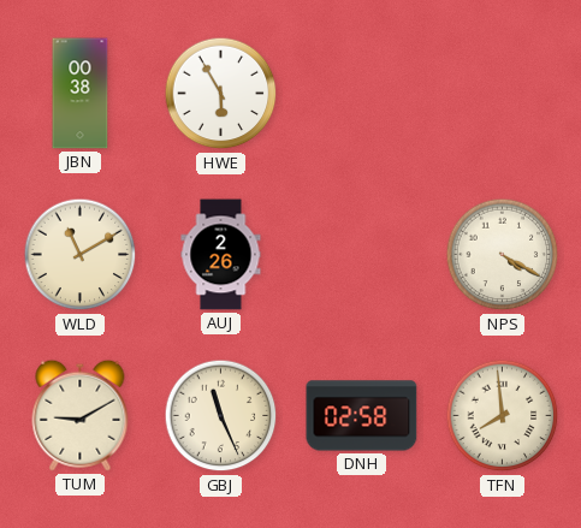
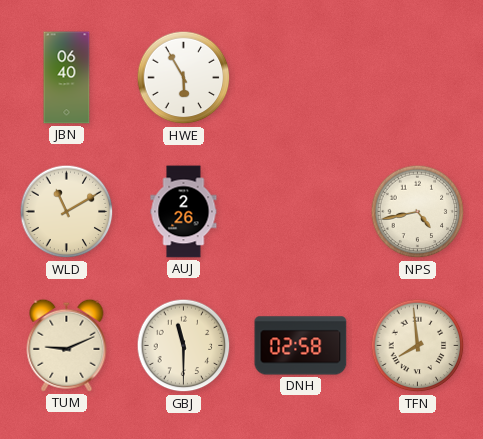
JBN: 00:38 -> 06:40
NPS: 4:20 -> 4:43
TUM: 9:10 -> 9:11
GBJ: 11:26 -> 11:30
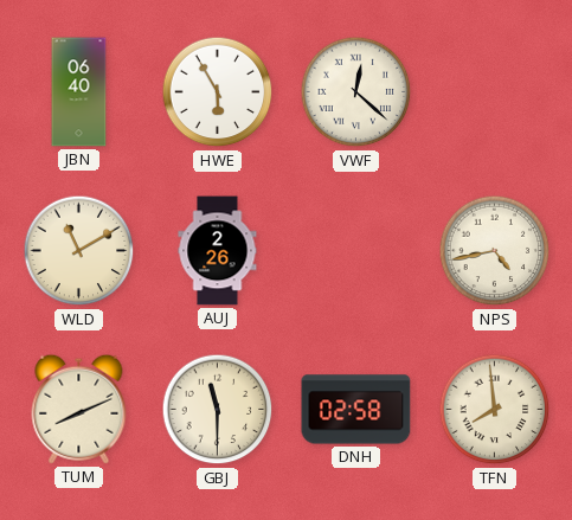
VWF: none -> 12:22
TUM: 9:11 -> 8:11
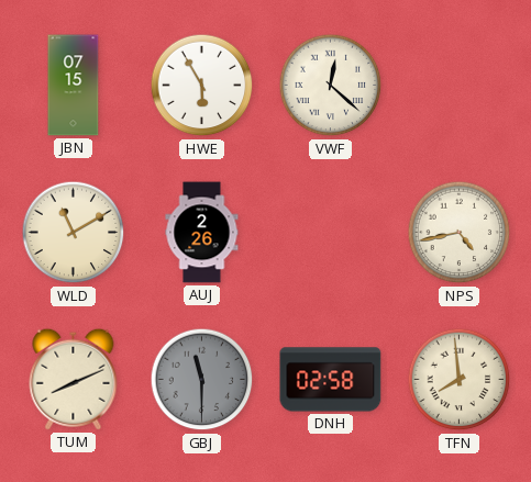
JBN: 06:40 -> 07:15
GBJ dial: cream -> grey
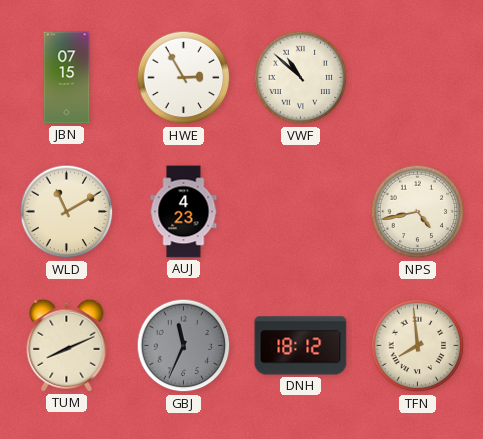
HWE: 5:55 -> 2:55
VWF: 12:22 -> 10:52
AUJ: 2:26 -> 4:23
GBJ: 11:30 -> 11:34
DNH: 02:58 -> 18:12
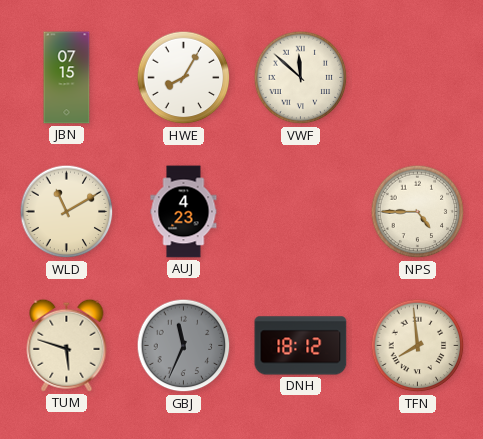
HWE: 2:55 -> 8:05
VWF: 10:52 -> 11:52
NPS: 4:43 -> 4:45
TUM: 8:11 -> 5:48
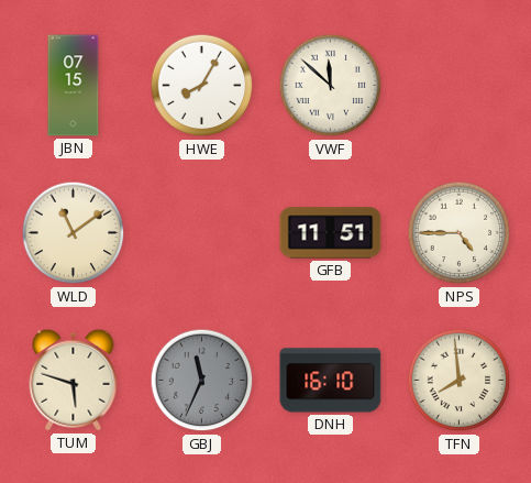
WLD: 11:10 -> 11:09
AUJ: 4:23 -> none
GFB: none -> 11:51
DNH: 18:12 -> 16:10
